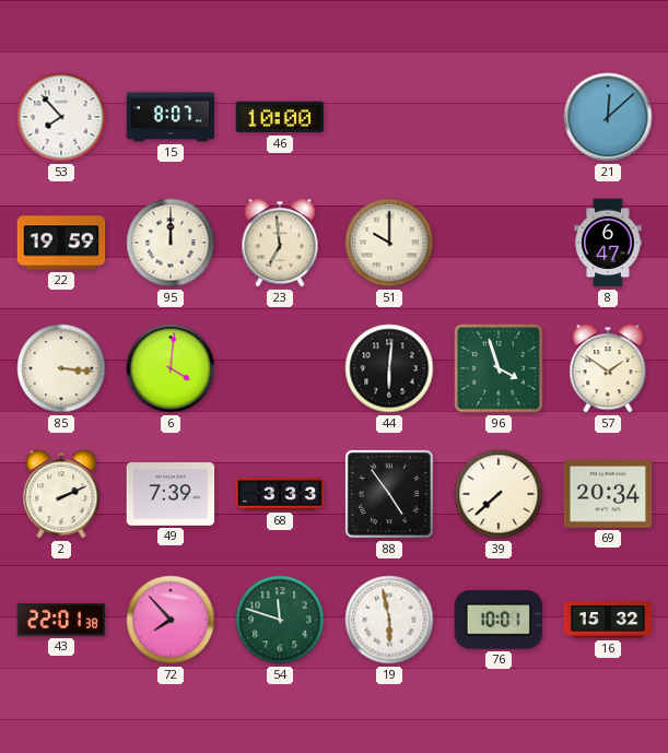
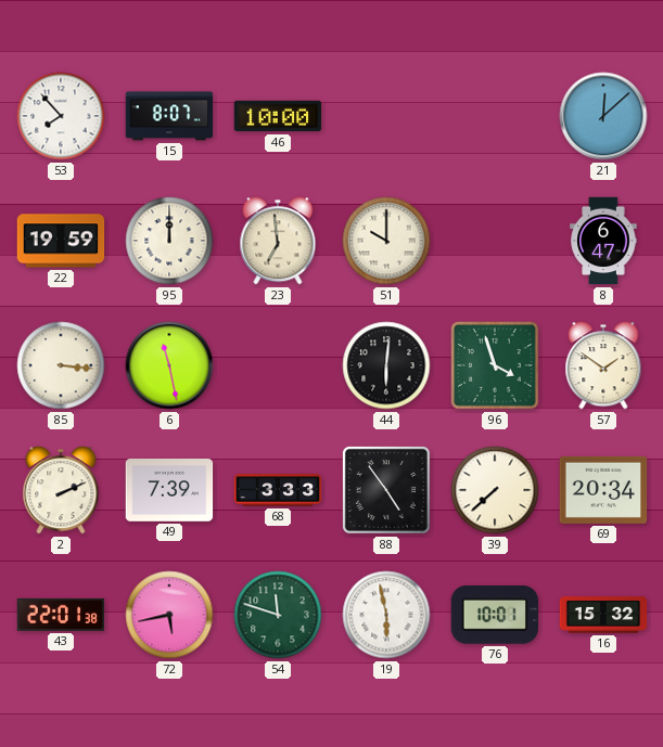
6: 4:01 -> 11:28
72: 7:53 -> 5:43
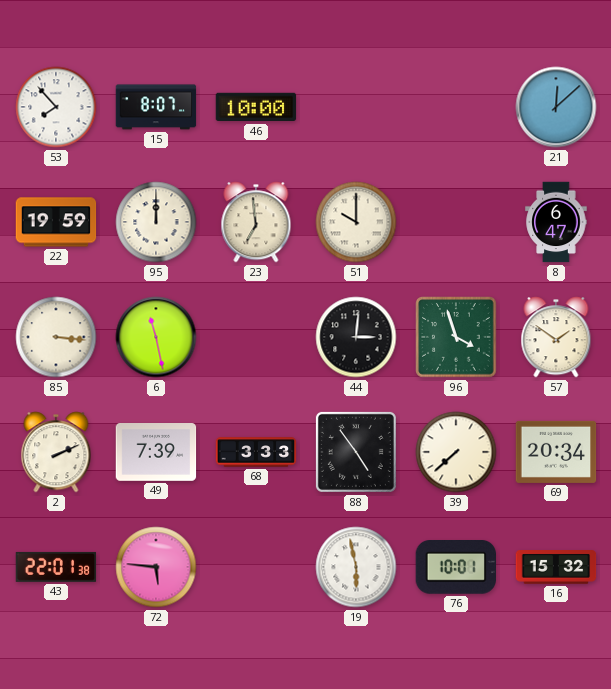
44: 6:01 -> 3:01
72: 5:43 -> 5:46
54: 11:48 -> none
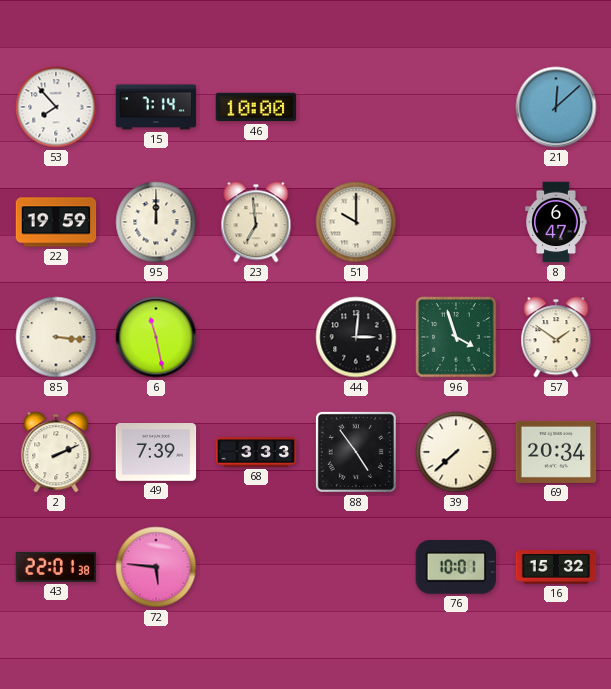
15: 8:07 -> 7:14
19: 5:58 -> none
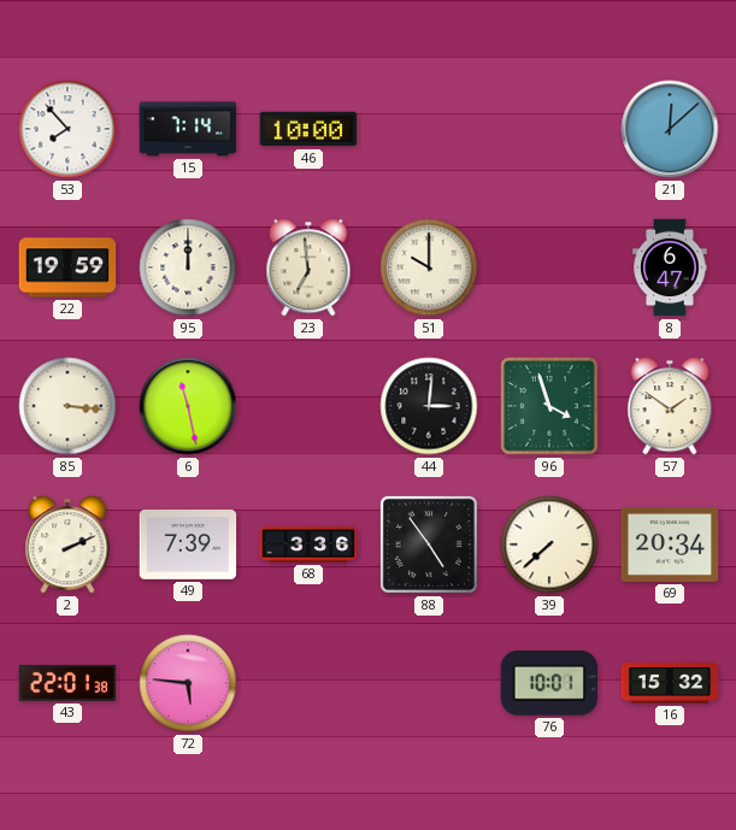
68: 3:33 -> 3:36
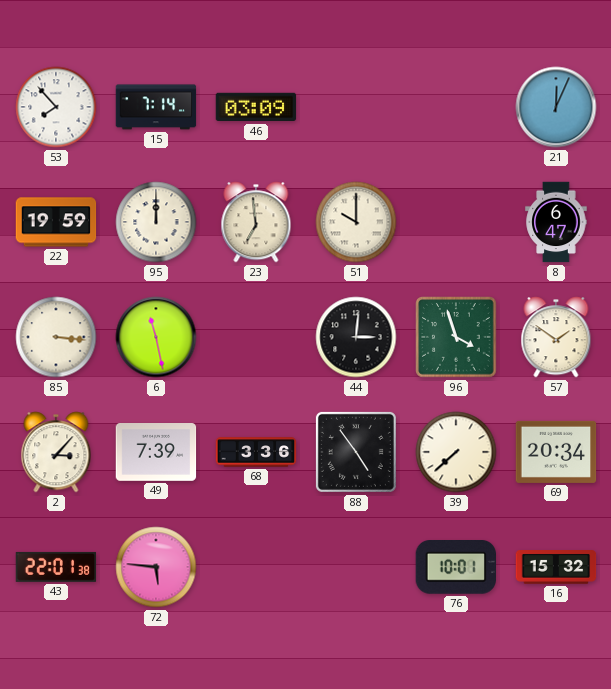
46: 10:00 -> 03:09
21: 12:08 -> 12:04
2: 2:11 -> 3:07
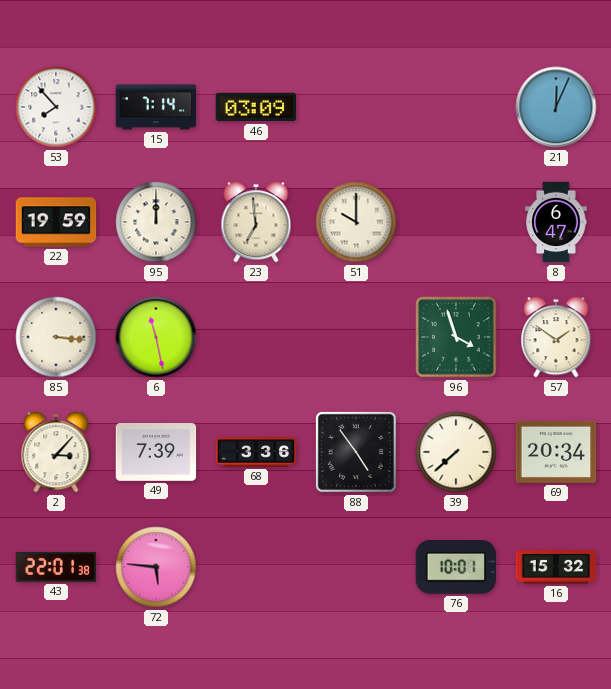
44: 3:01 -> none
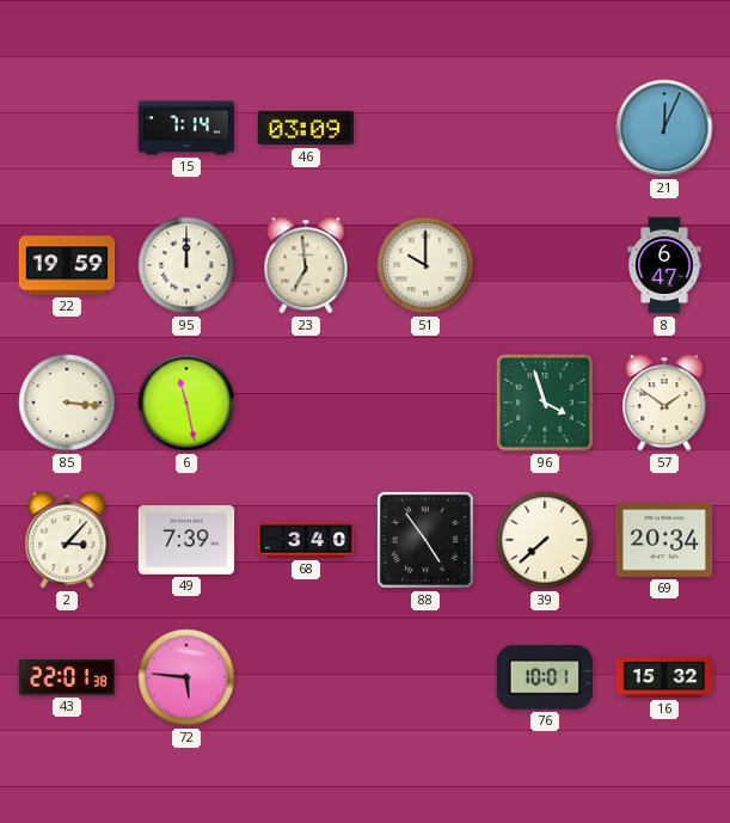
53: 7:53 -> none
68: 3:36 -> 3:40
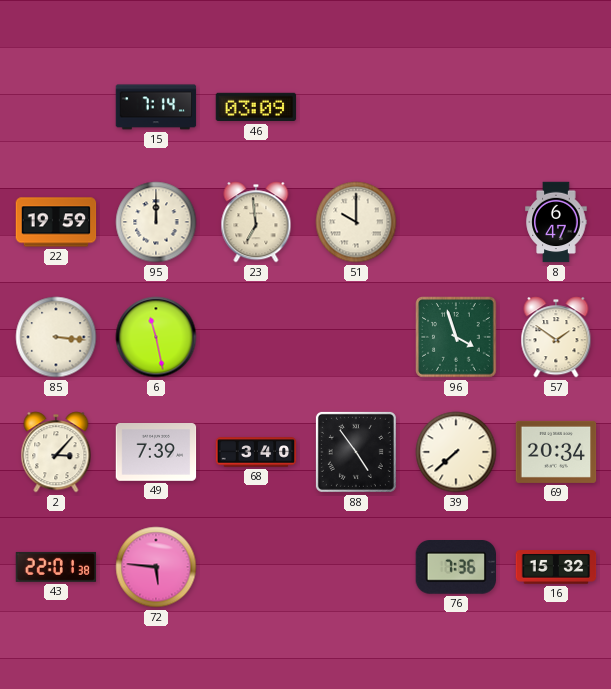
21: 12:04 -> none
76: 10:01 -> 7:36
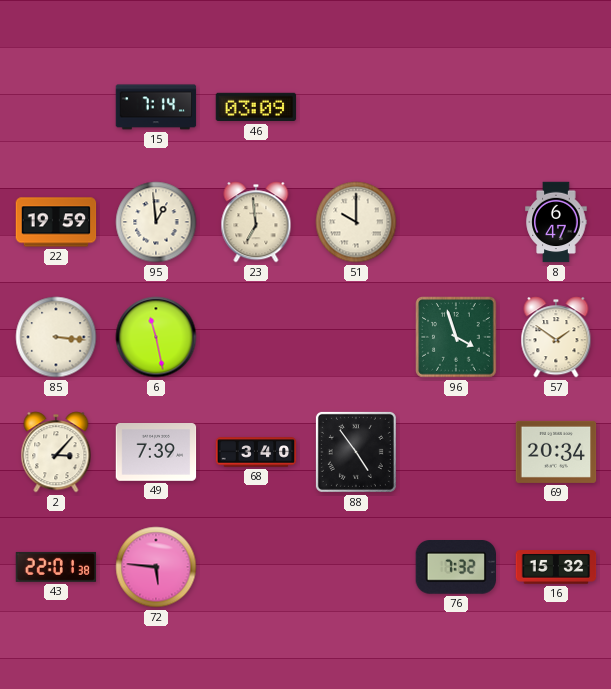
95: 12:00 -> 12:59
39: 7:38 -> none
76: 7:36 -> 7:32
